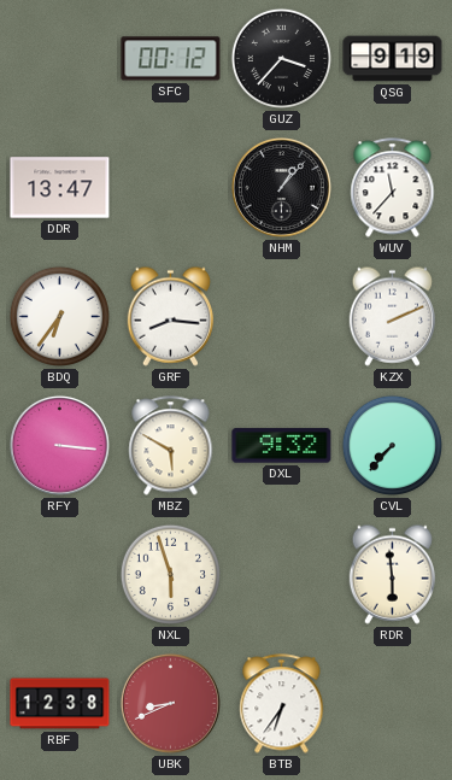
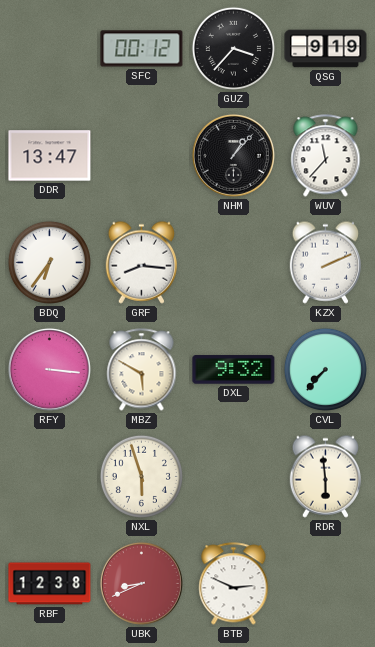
BTB: 6:36 -> 2:49
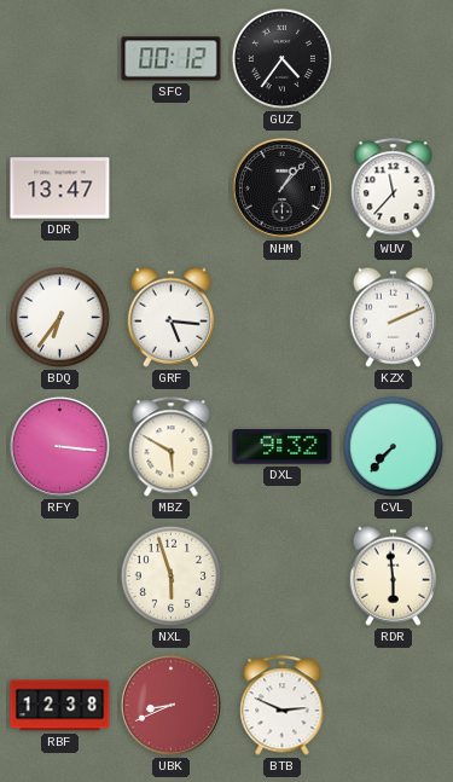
GUZ: 3:37 -> 4:36
QSG: 9:19 -> none
GRF: 8:16 -> 5:16
